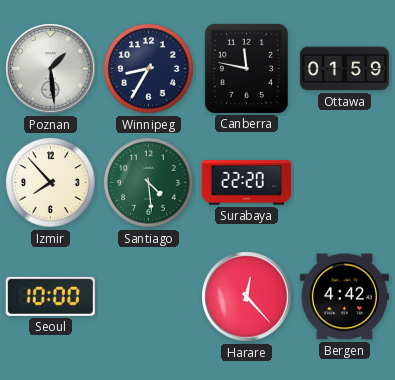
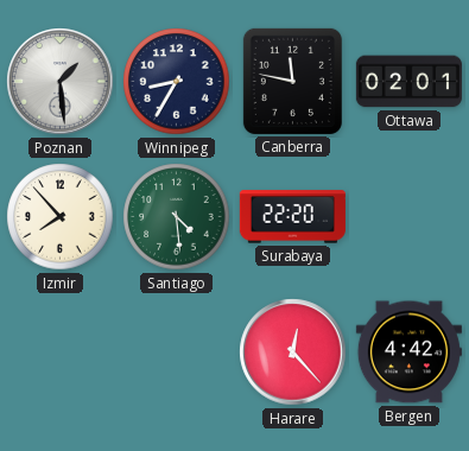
Ottawa: 01:59 -> 02:01
Seoul: 10:00 -> none
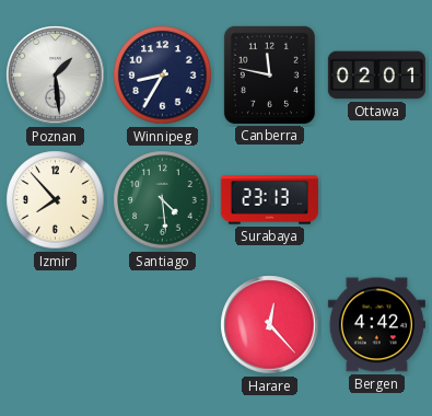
Surabaya: 22:20 -> 23:13
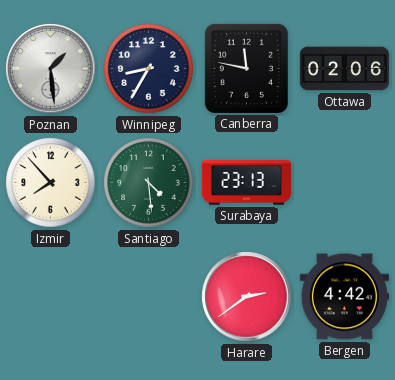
Ottawa: 02:01 -> 02:06
Harare: 12:23 -> 2:39
